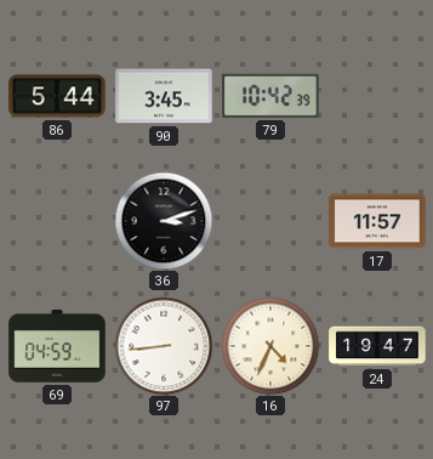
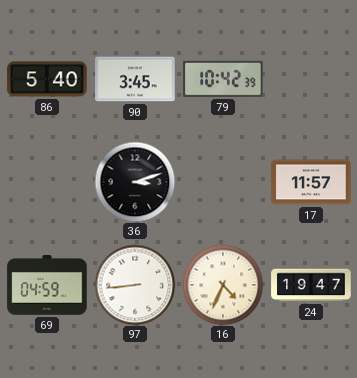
86: 5:44 -> 5:40
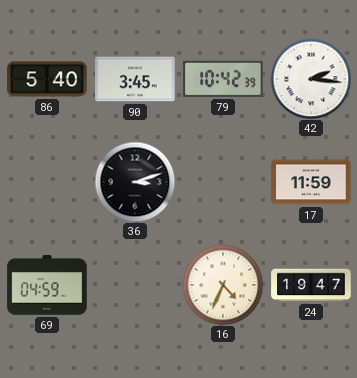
42: none -> 2:16
17: 11:57 -> 11:59
97: 8:44 -> none
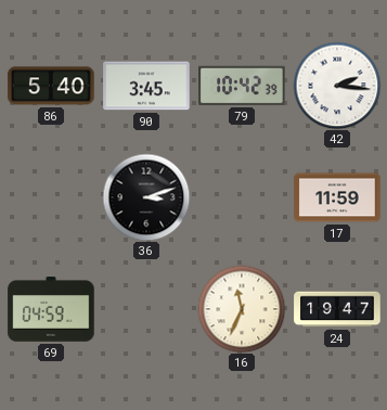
16: 4:34 -> 11:34
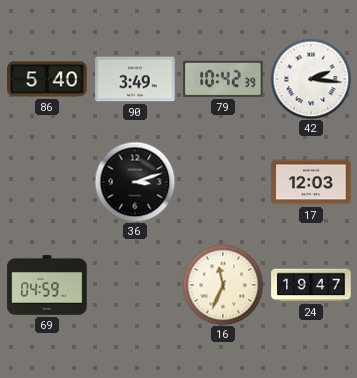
90: 3:45 -> 3:49
17: 11:59 -> 12:03
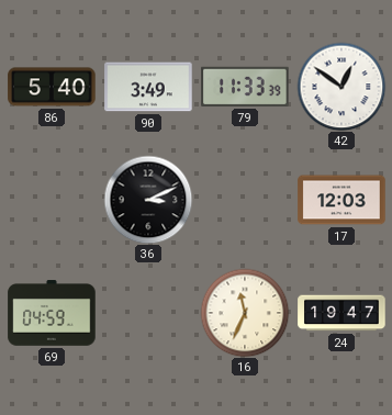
79: 10:42 -> 11:33
42: 2:16 -> 12:51
36: 3:12 -> 3:11
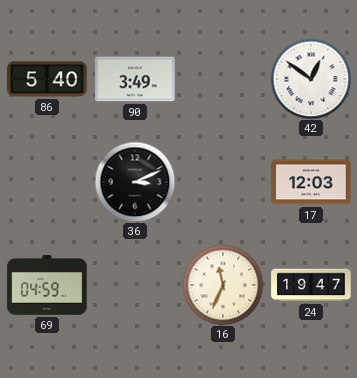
79: 11:33 -> none
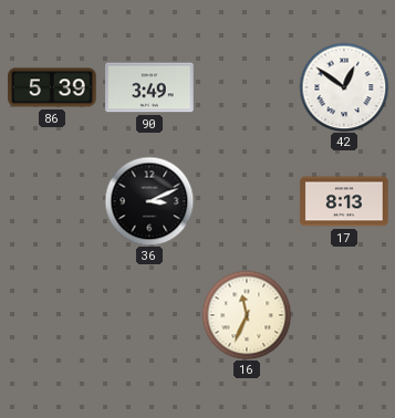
86: 5:40 -> 5:39
17: 12:03 -> 8:13
69: 04:59 -> none
24: 19:47 -> none
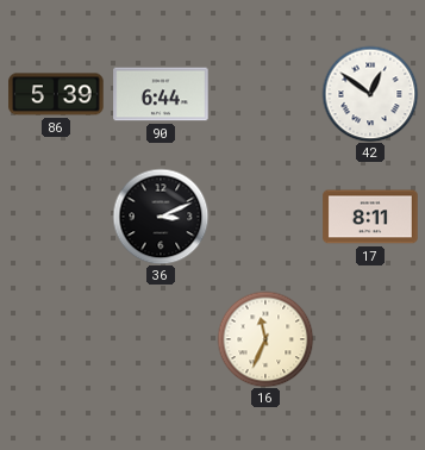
90: 3:49 -> 6:44
17: 8:13 -> 8:11
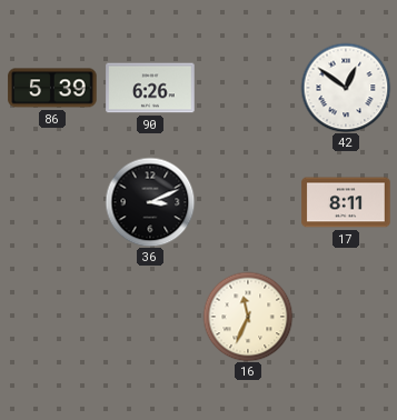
90: 6:44 -> 6:26
